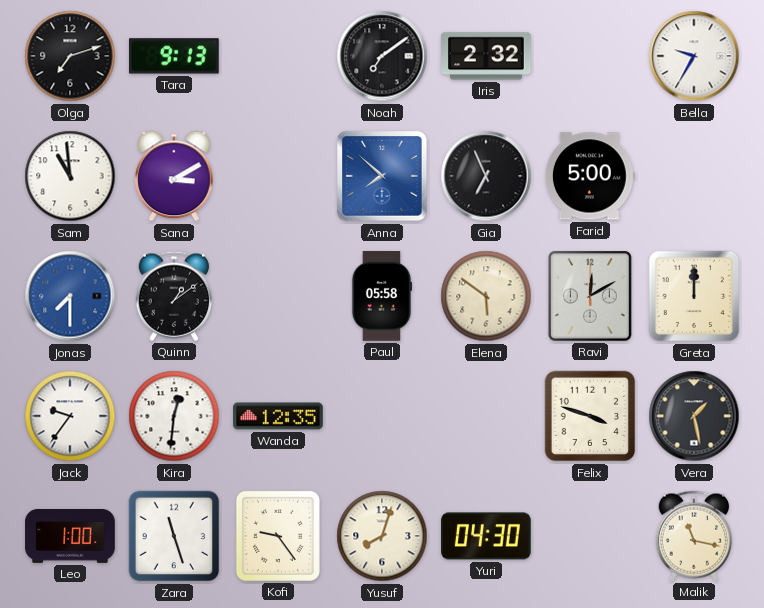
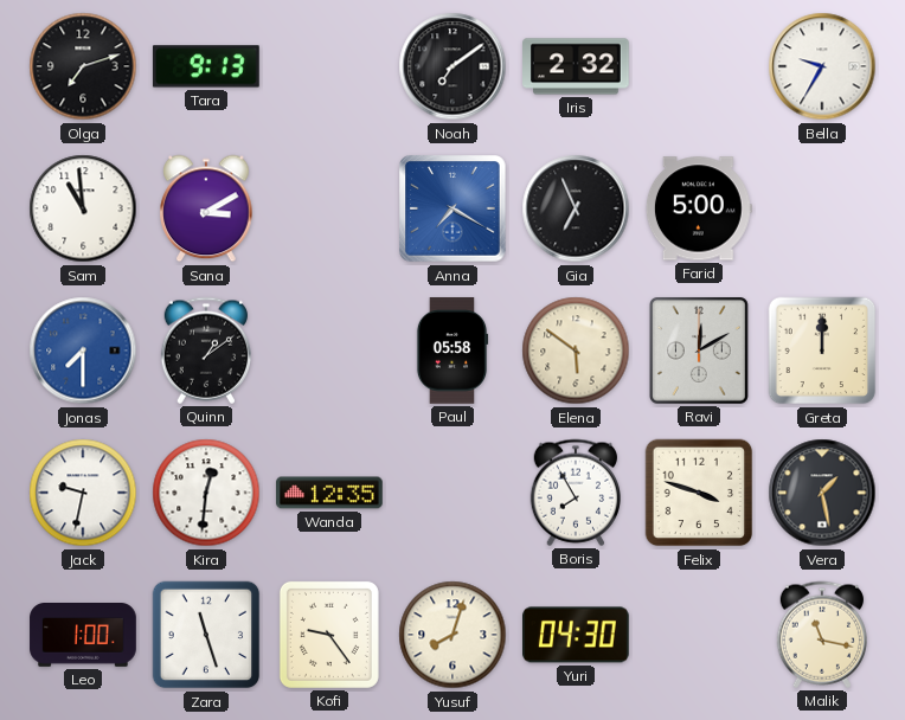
Anna: 7:52 -> 7:20
Jack: 9:36 -> 9:32
Boris: none -> 7:55
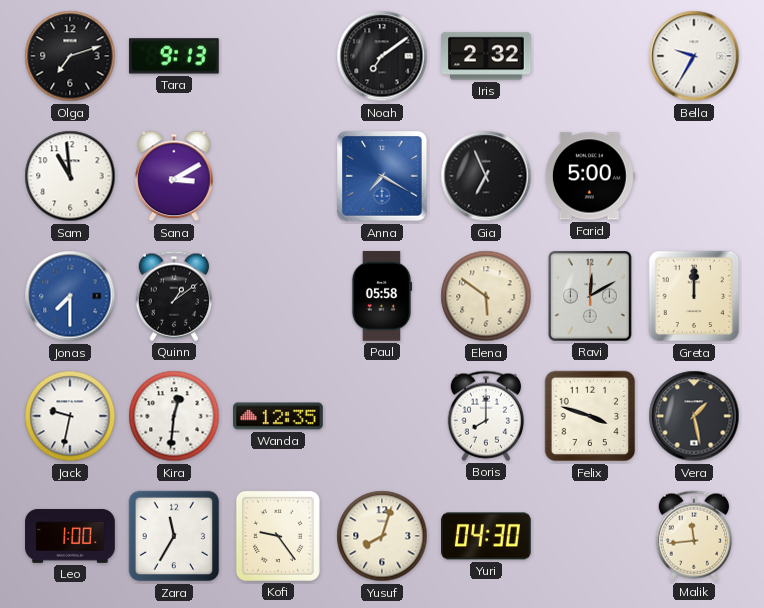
Boris: 7:55 -> 8:00
Zara: 11:27 -> 11:35
Malik: 11:17 -> 11:44
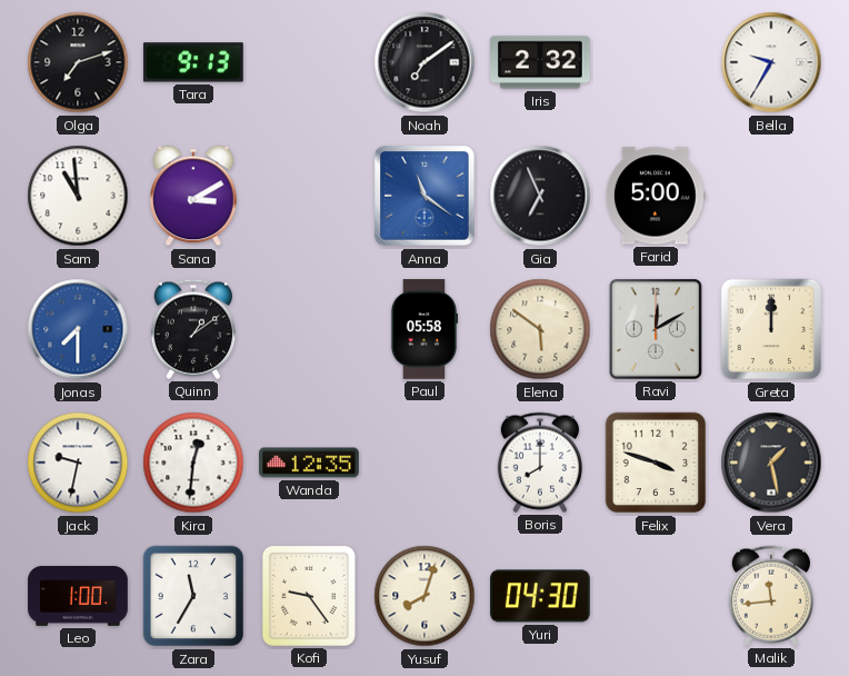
Anna: 7:20 -> 11:21
